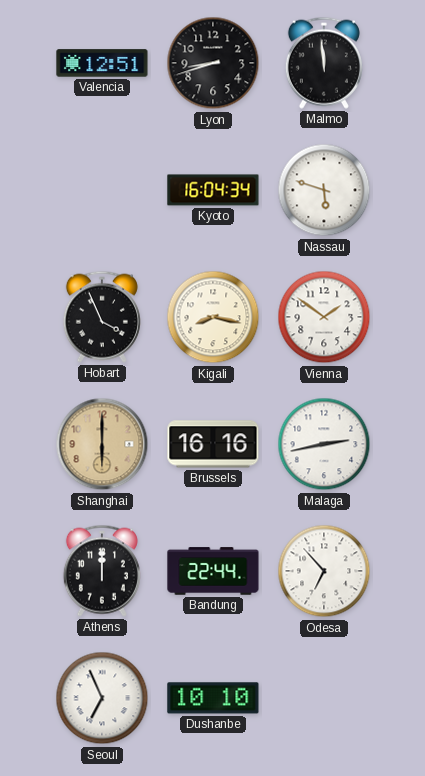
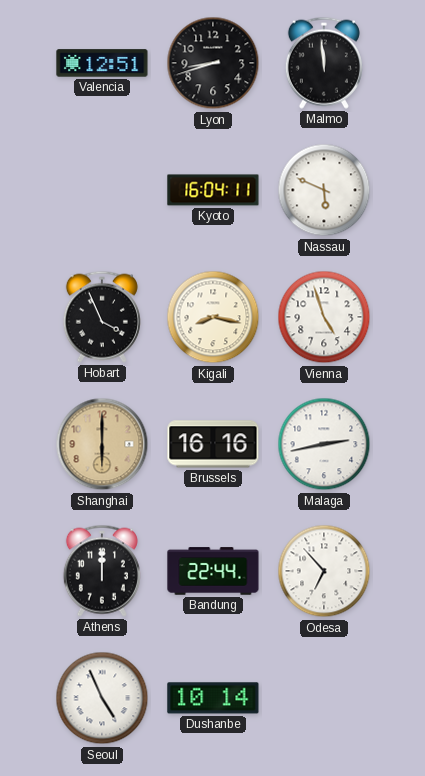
Kyoto: 16:04:34 -> 16:04:11
Nassau: 5:48 -> 5:49
Vienna: 1:51 -> 4:57
Seoul: 6:56 -> 4:56
Dushanbe: 10:10 -> 10:14
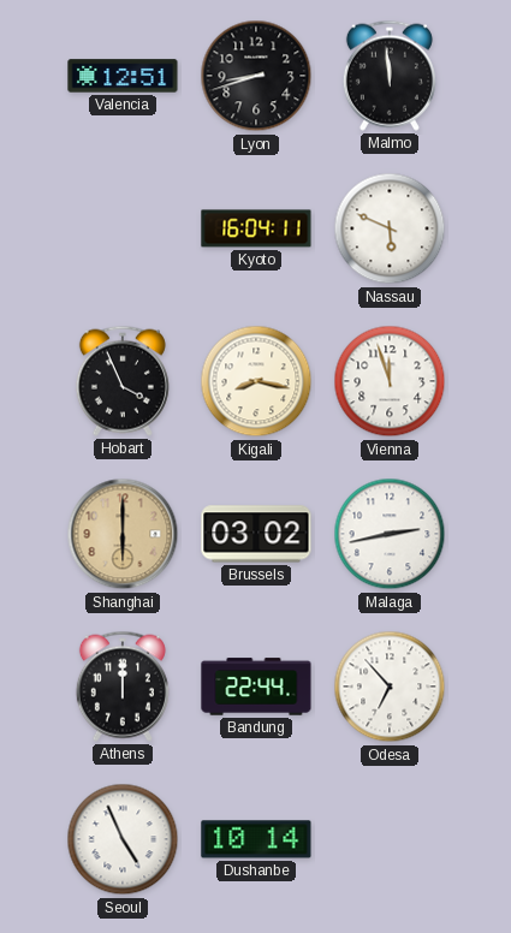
Vienna: 4:57 -> 11:57
Brussels: 16:16 -> 03:02
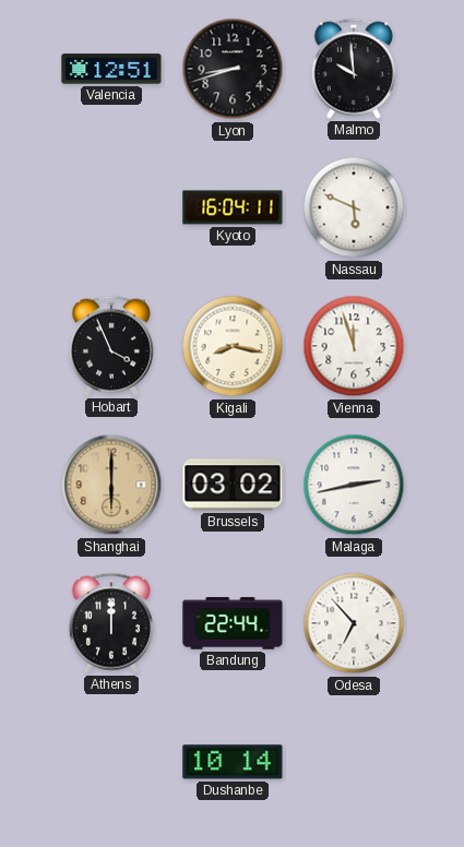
Malmo: 11:59 -> 9:59
Seoul: 4:56 -> none
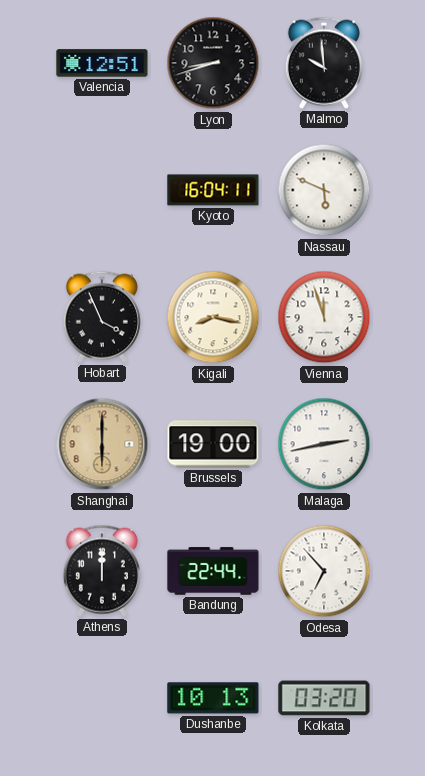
Brussels: 03:02 -> 19:00
Dushanbe: 10:14 -> 10:13
Kolkata: none -> 03:20
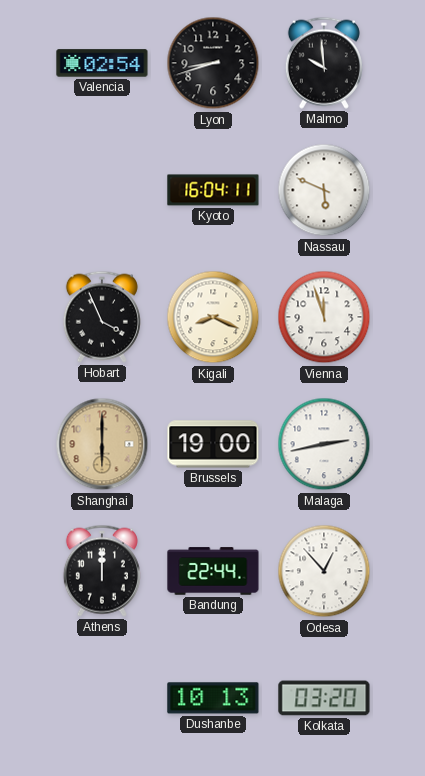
Valencia: 12:51 -> 02:54
Kigali: 8:17 -> 8:19
Odesa: 6:53 -> 12:53
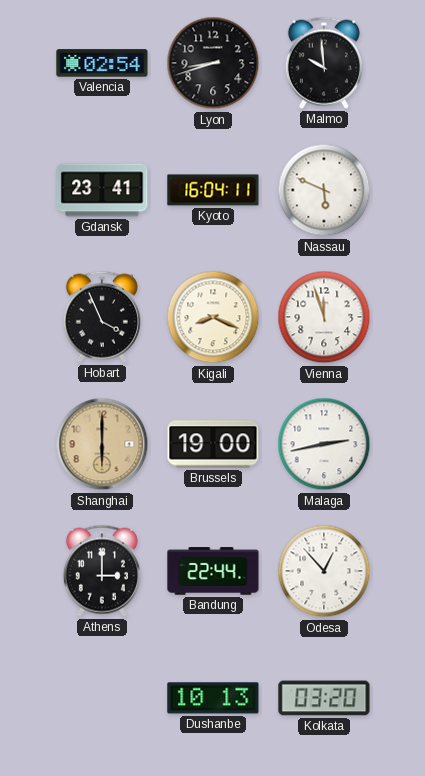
Gdansk: none -> 23:41
Athens: 12:00 -> 3:00
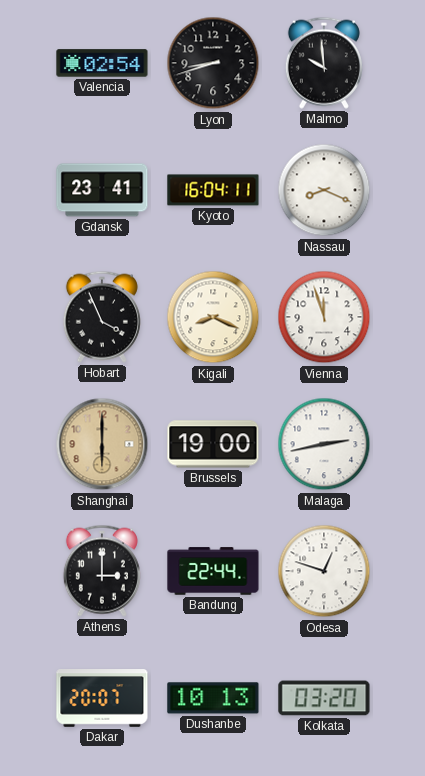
Nassau: 5:49 -> 8:19
Odesa: 12:53 -> 12:48
Dakar: none -> 20:07
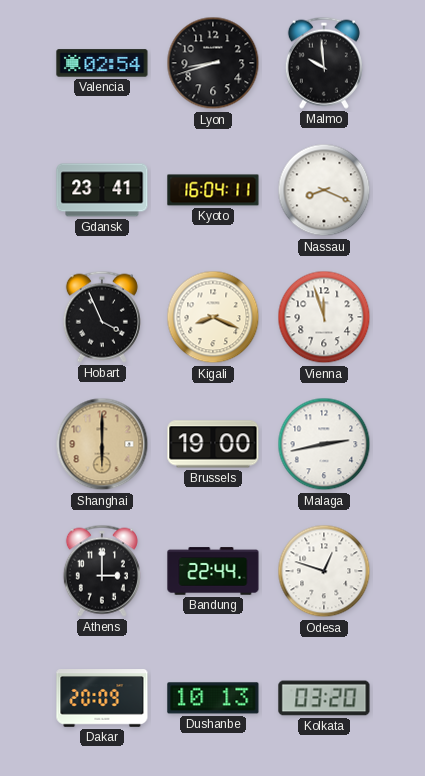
Dakar: 20:07 -> 20:09
